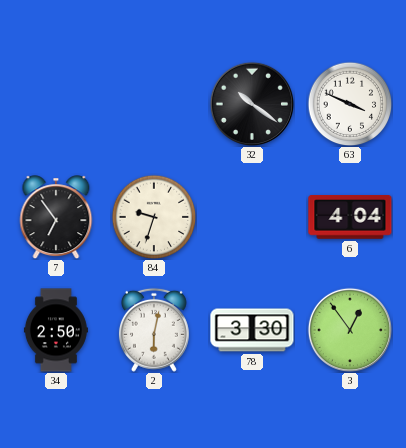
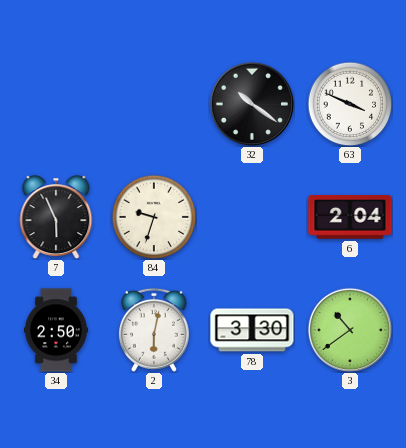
7: 6:54 -> 5:56
6: 4:04 -> 2:04
3: 12:54 -> 10:39
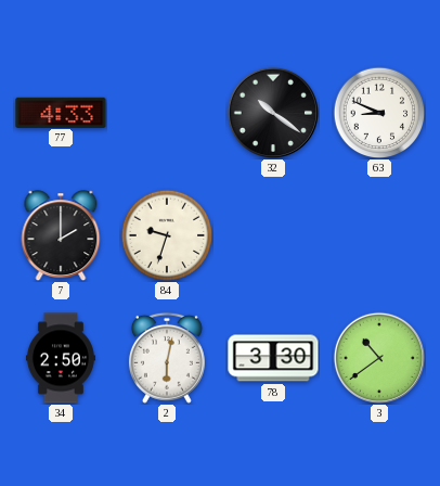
77: none -> 4:33
63: 3:49 -> 8:49
7: 5:56 -> 2:00
6: 2:04 -> none
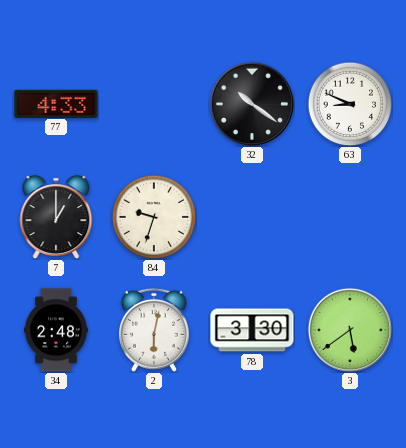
7: 2:00 -> 1:00
34: 2:50 -> 2:48
3: 10:39 -> 5:39
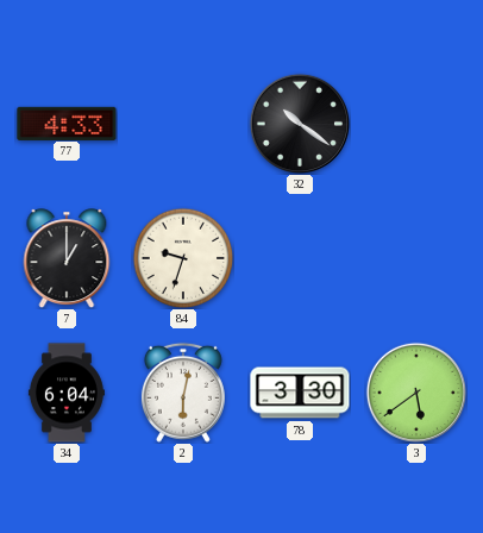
63: 8:49 -> none
34: 2:48 -> 6:04
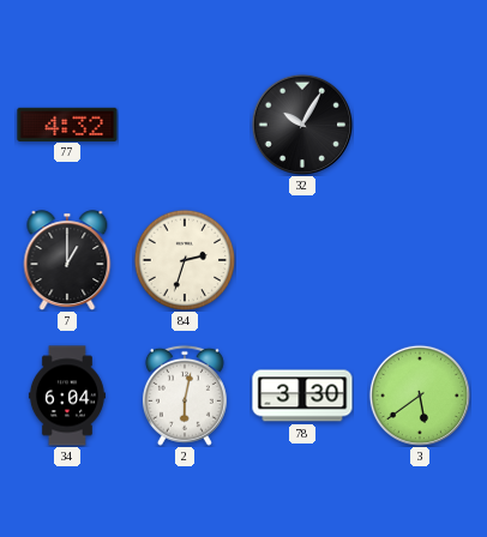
77: 4:33 -> 4:32
32: 10:21 -> 10:05
84: 9:33 -> 2:33
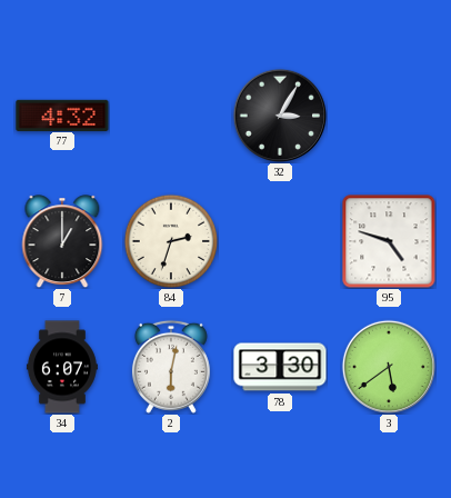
32: 10:05 -> 3:05
95: none -> 4:48
34: 6:04 -> 6:07
